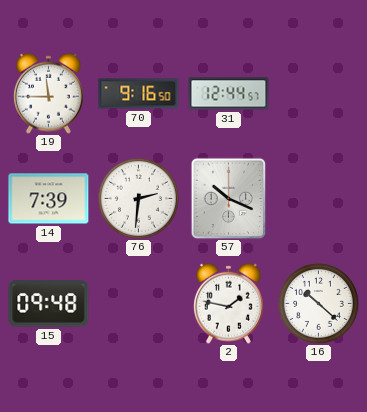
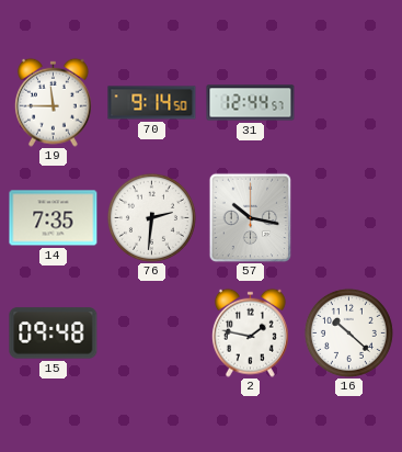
70: 9:16 -> 9:14
14: 7:39 -> 7:35
57: 10:19 -> 10:17
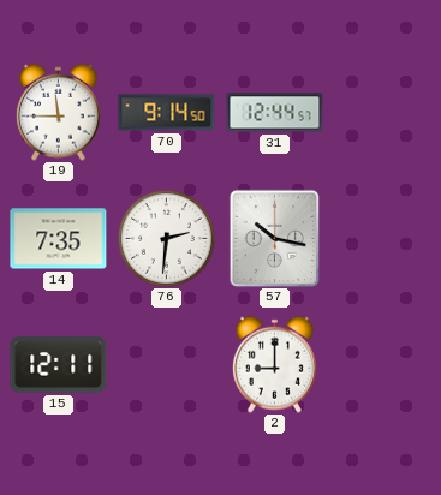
15: 09:48 -> 12:11
2: 1:47 -> 9:00
16: 10:22 -> none
